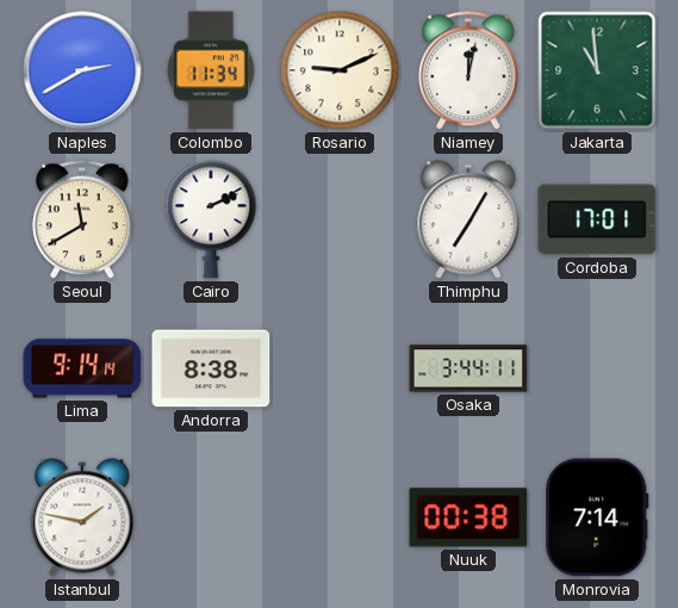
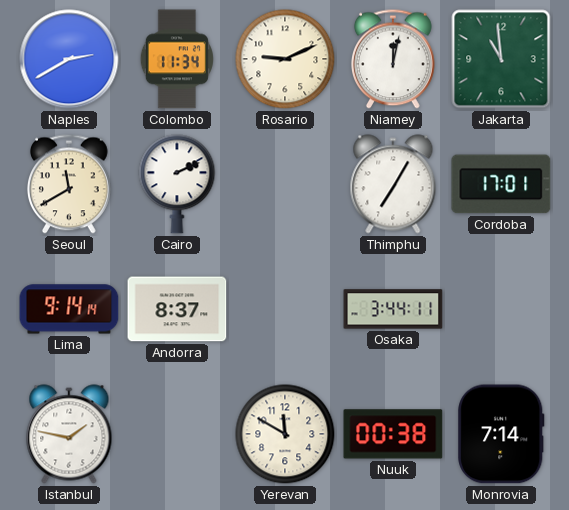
Andorra: 8:38 -> 8:37
Yerevan: none -> 11:50
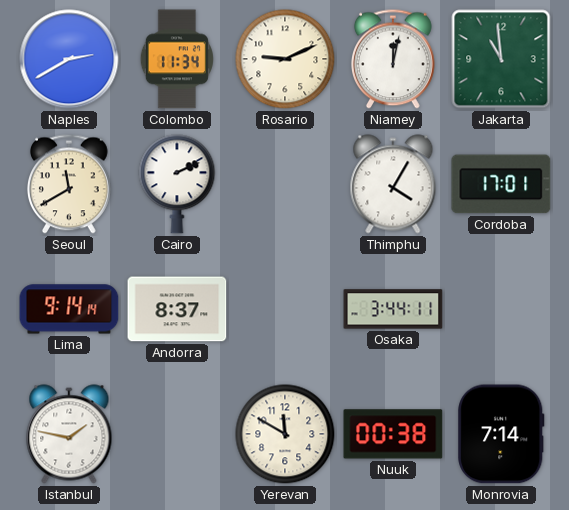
Thimphu: 7:05 -> 4:05
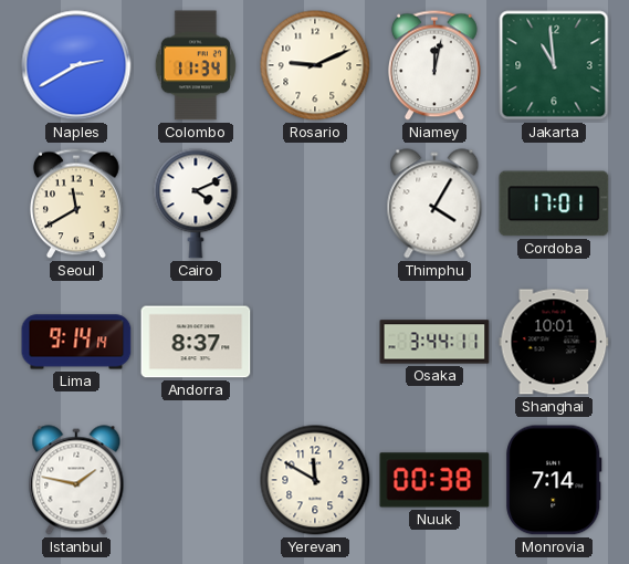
Cairo: 2:11 -> 4:11
Shanghai: none -> 10:01
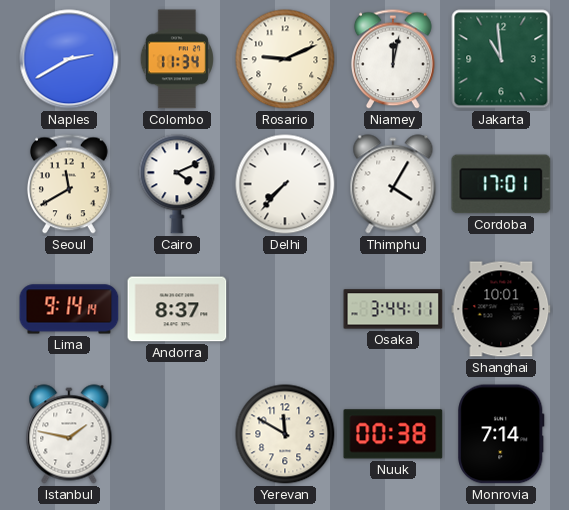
Delhi: none -> 7:37
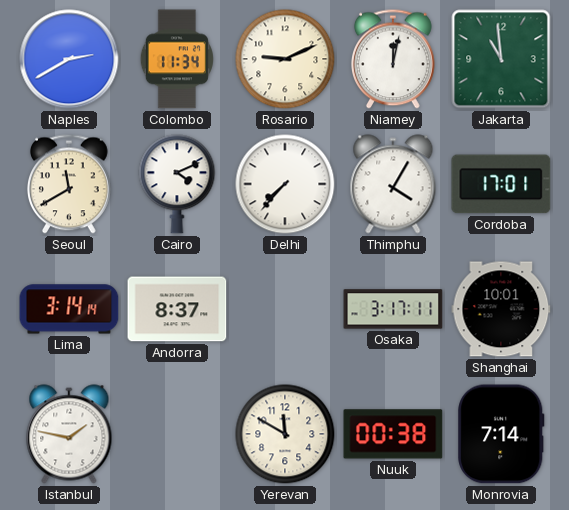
Lima: 9:14 -> 3:14
Osaka: 3:44 -> 3:17
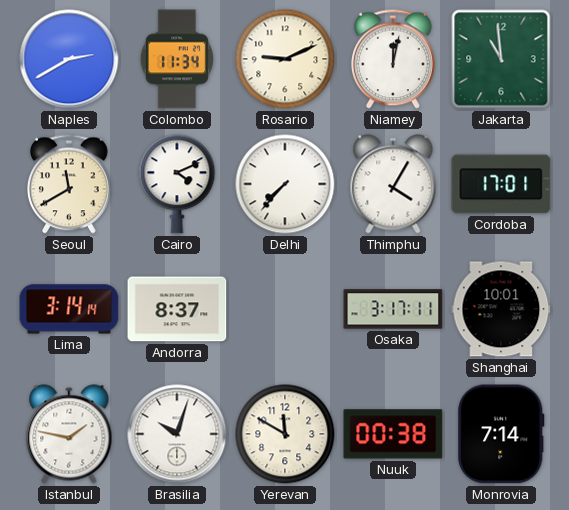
Brasilia: none -> 10:03
